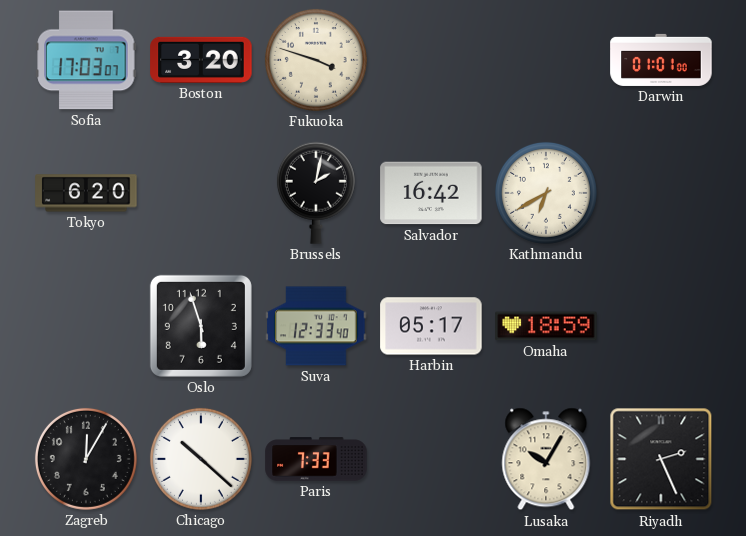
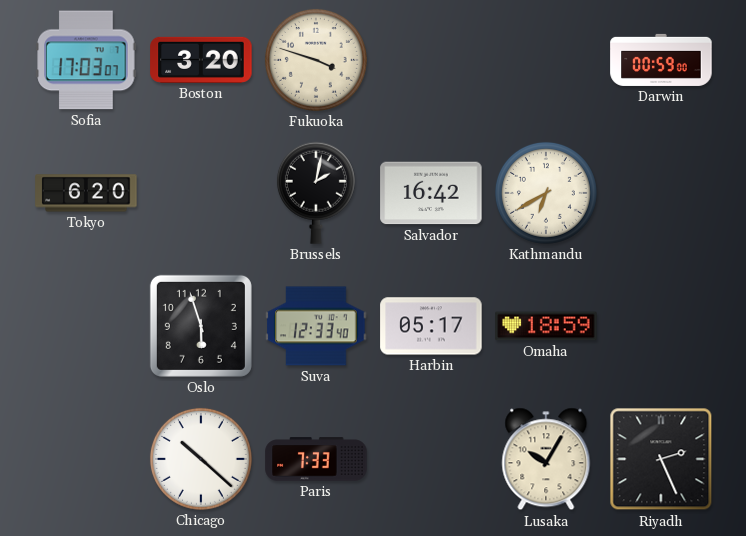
Darwin: 01:01 -> 00:59
Zagreb: 12:05 -> none
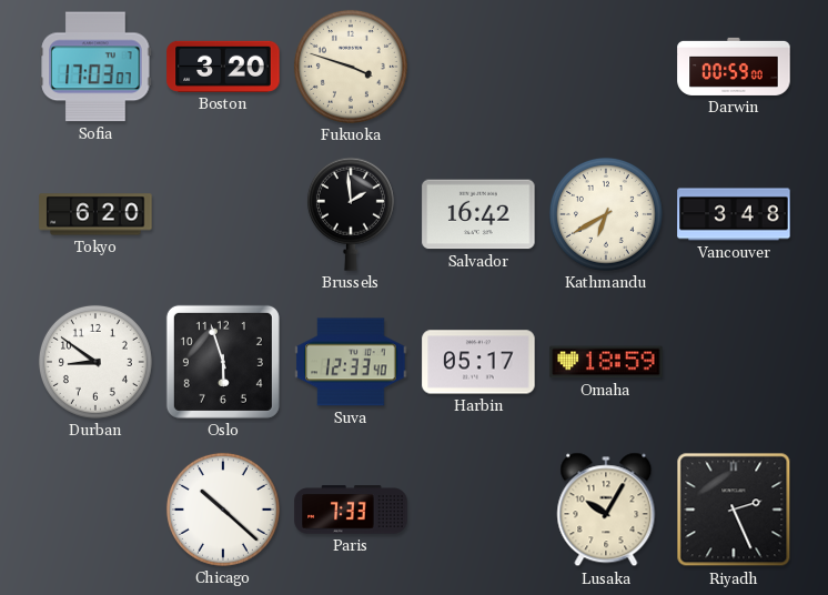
Brussels: 2:02 -> 1:59
Vancouver: none -> 3:48
Durban: none -> 8:51
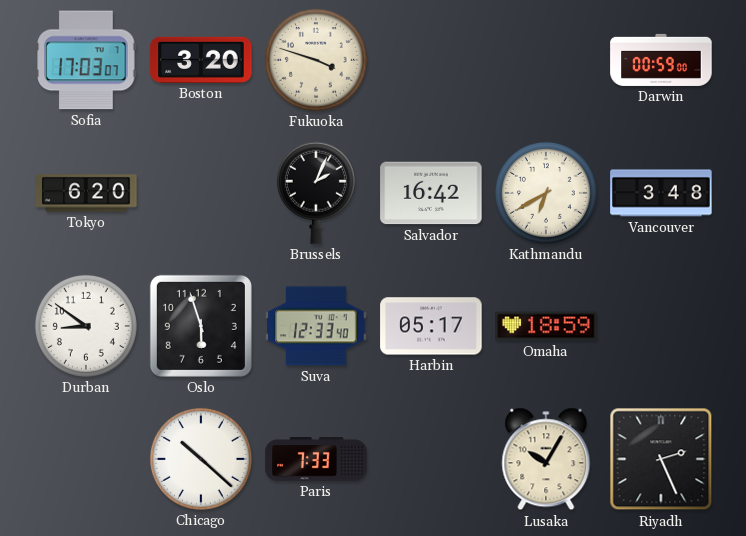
Brussels: 1:59 -> 2:04
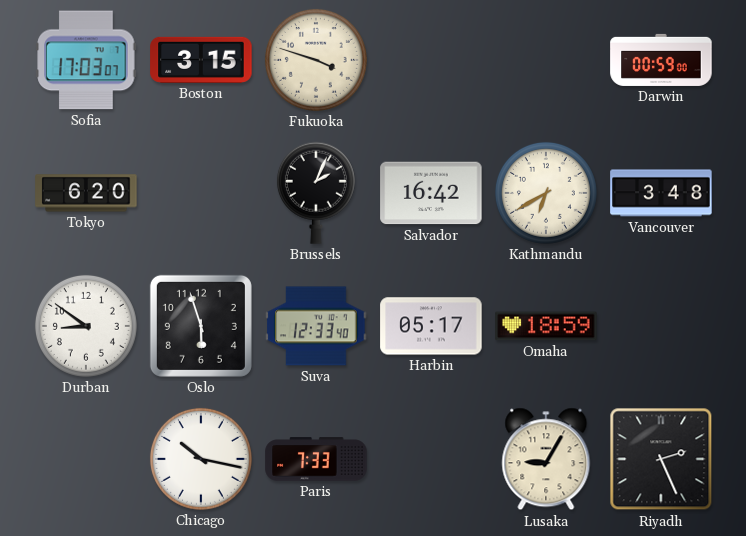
Boston: 3:20 -> 3:15
Chicago: 10:22 -> 10:17
Lusaka: 10:05 -> 9:05
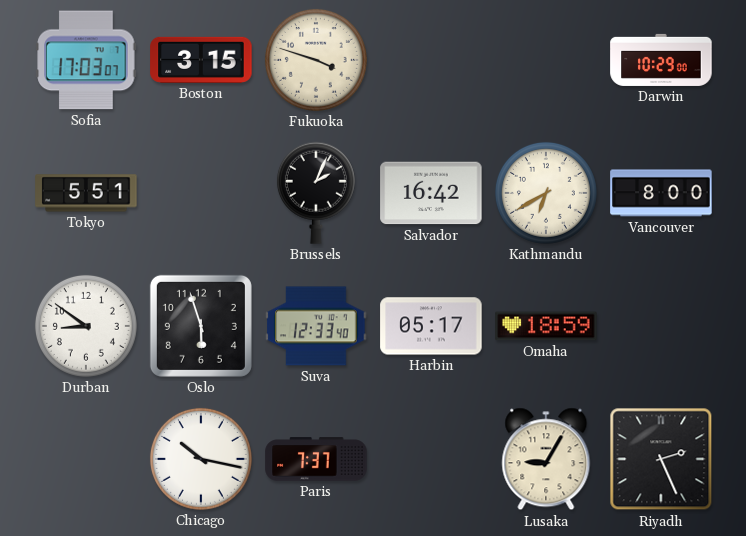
Darwin: 00:59 -> 10:29
Tokyo: 6:20 -> 5:51
Vancouver: 3:48 -> 8:00
Paris: 7:33 -> 7:37
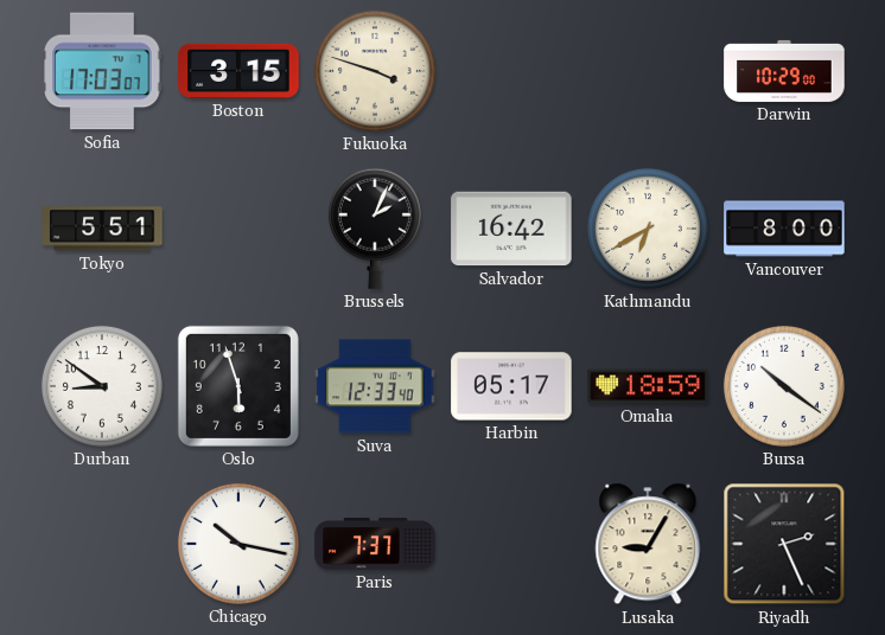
Bursa: none -> 10:21
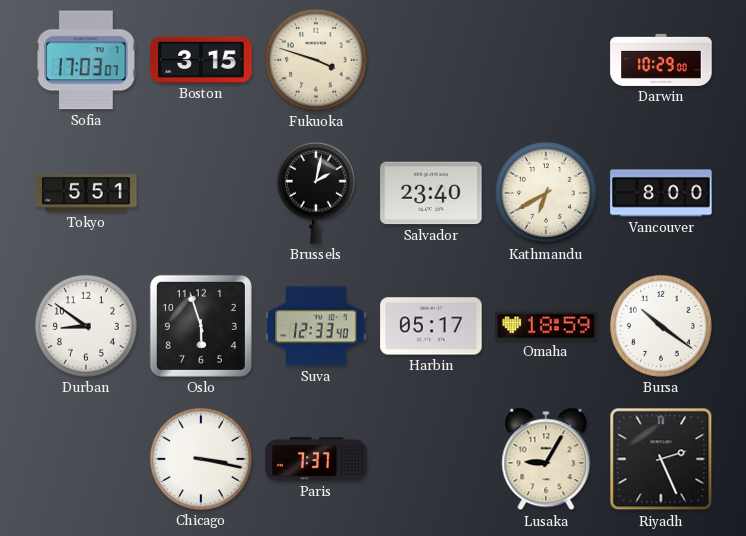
Brussels: 2:04 -> 2:02
Salvador: 16:42 -> 23:40
Chicago: 10:17 -> 3:17
